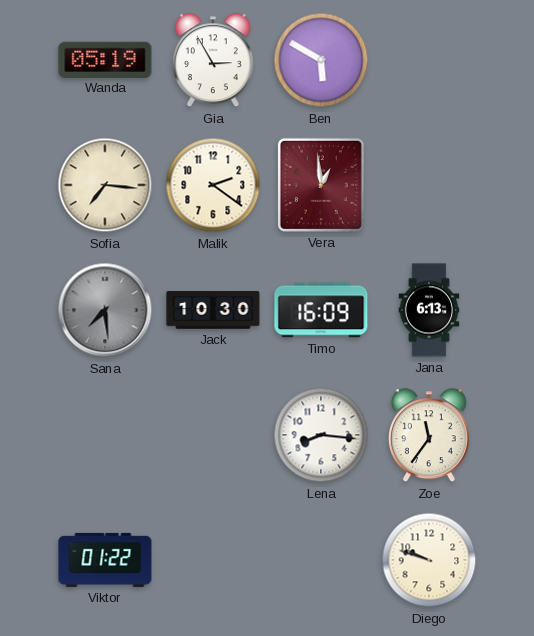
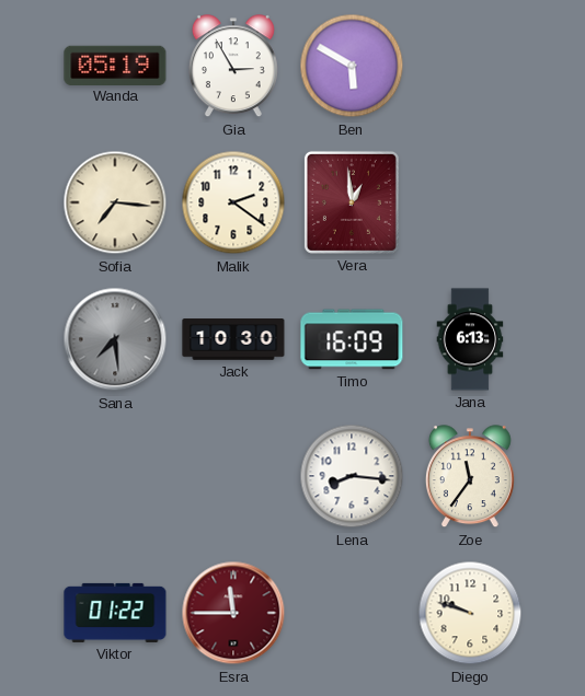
Esra: none -> 11:45
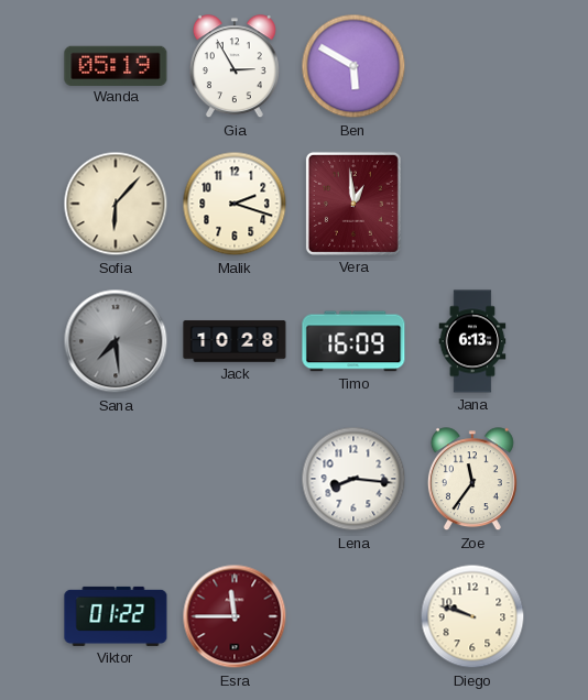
Sofia: 7:16 -> 6:07
Malik: 2:21 -> 2:18
Jack: 10:30 -> 10:28
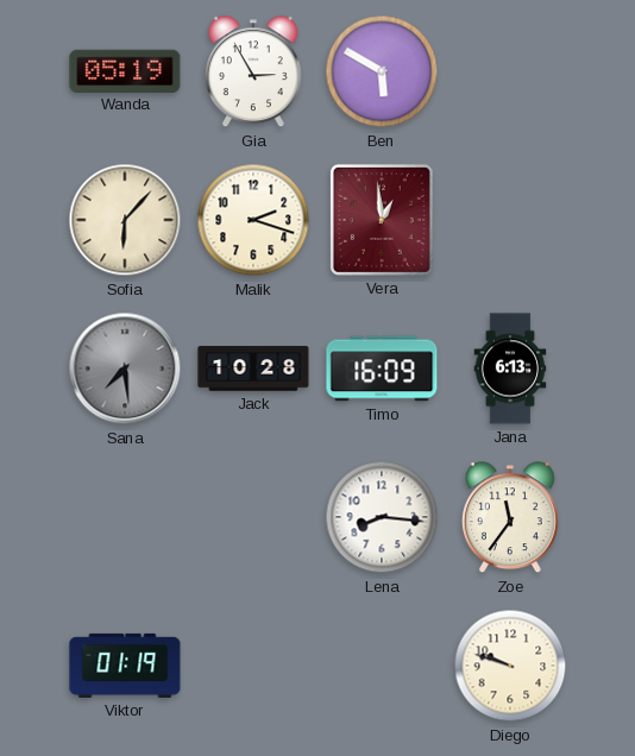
Viktor: 01:22 -> 01:19
Esra: 11:45 -> none
